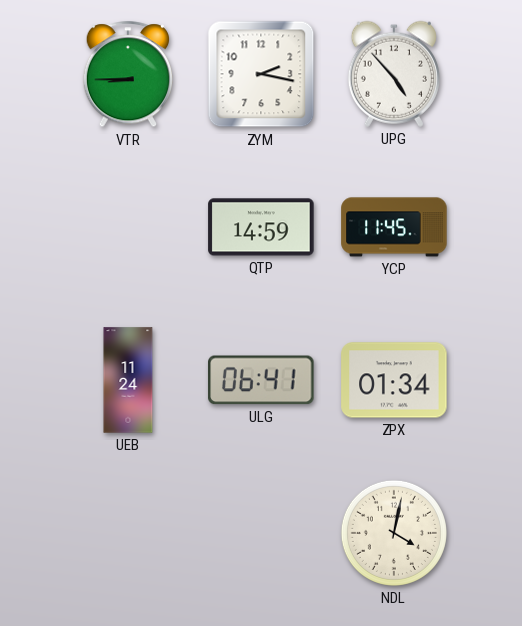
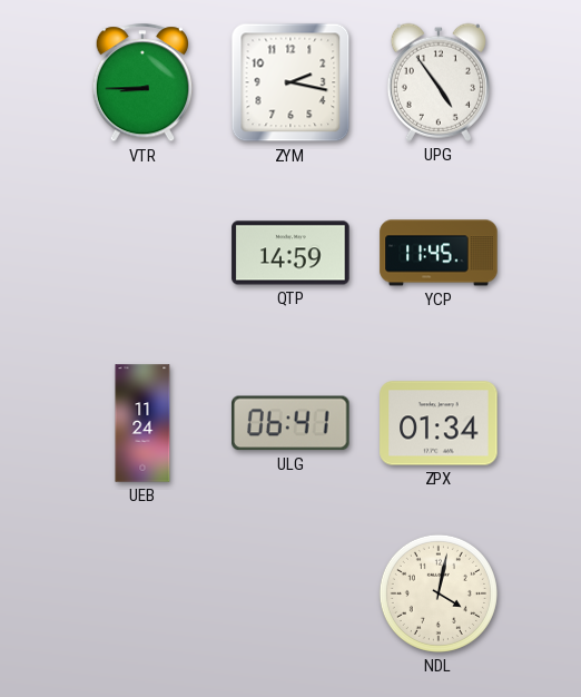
UPG: 4:53 -> 4:54
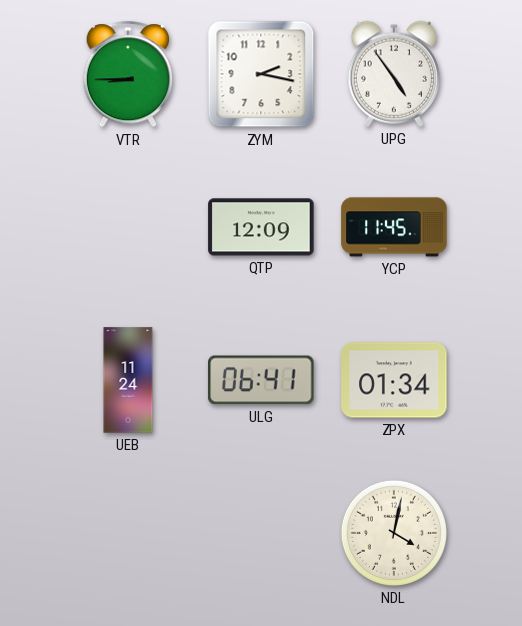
QTP: 14:59 -> 12:09
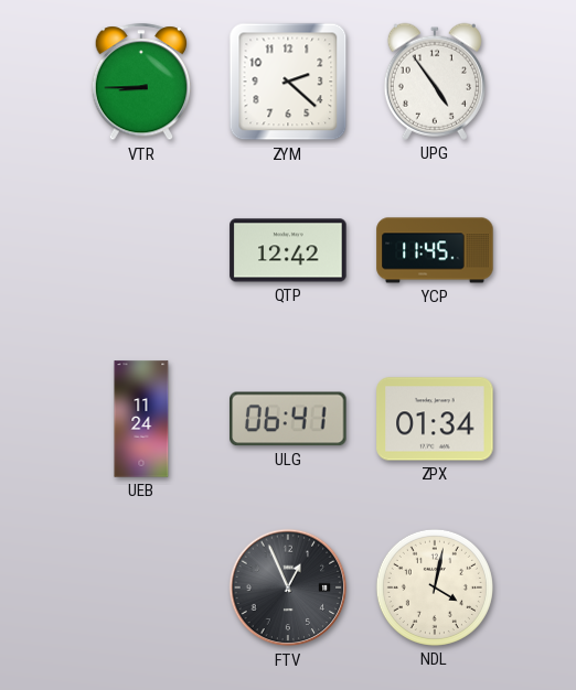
ZYM: 2:17 -> 2:22
QTP: 12:09 -> 12:42
FTV: none -> 12:56
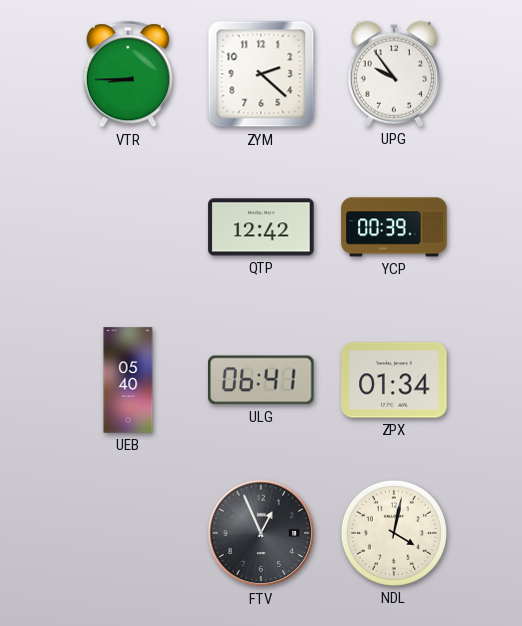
UPG: 4:54 -> 9:54
YCP: 11:45 -> 00:39
UEB: 11:24 -> 05:40
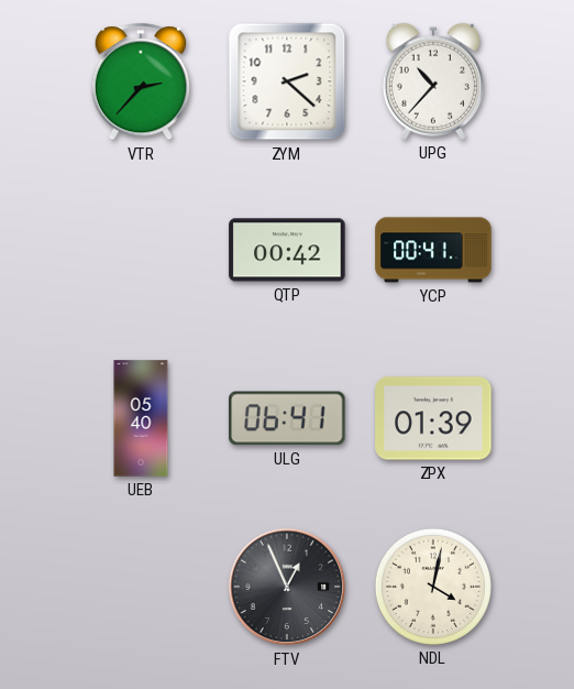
VTR: 8:45 -> 2:37
UPG: 9:54 -> 10:37
QTP: 12:42 -> 00:42
YCP: 00:39 -> 00:41
ZPX: 01:34 -> 01:39
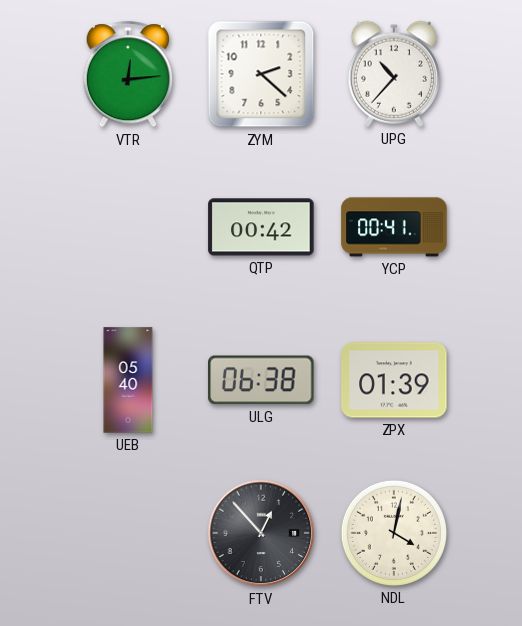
VTR: 2:37 -> 12:14
ULG: 06:41 -> 06:38
FTV: 12:56 -> 12:53
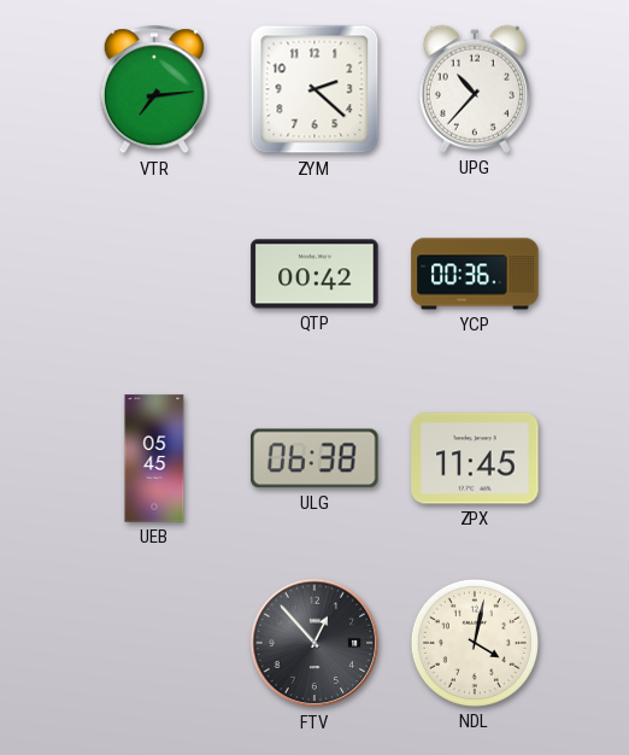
VTR: 12:14 -> 7:14
YCP: 00:41 -> 00:36
UEB: 05:40 -> 05:45
ZPX: 01:39 -> 11:45
